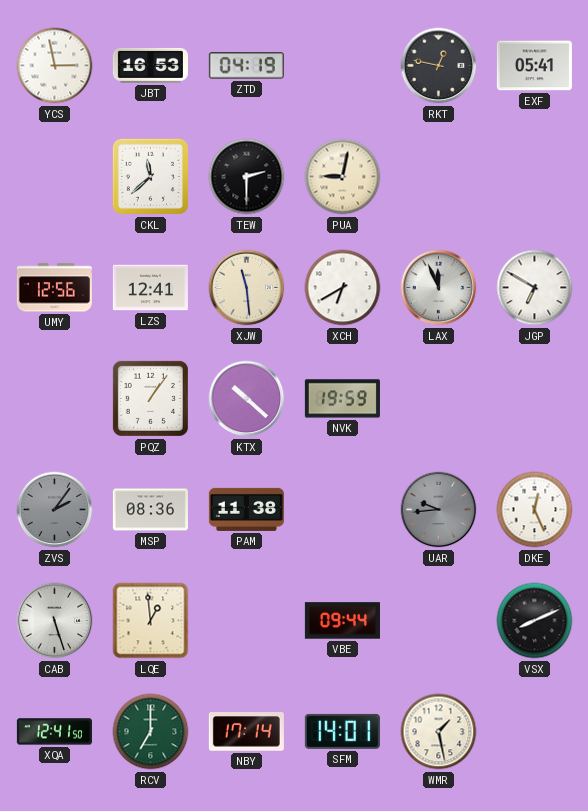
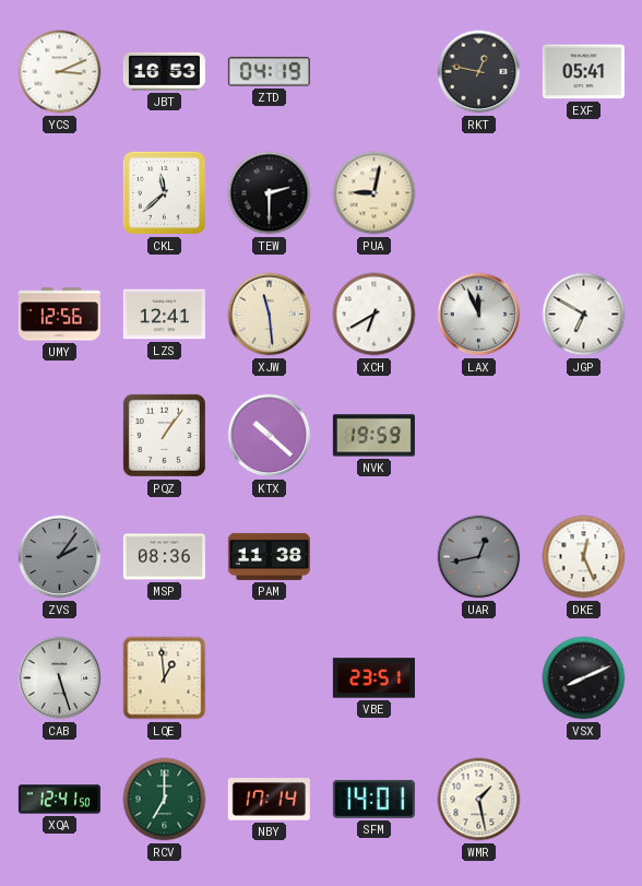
YCS: 2:58 -> 3:11
UAR: 9:44 -> 12:43
VBE: 09:44 -> 23:51
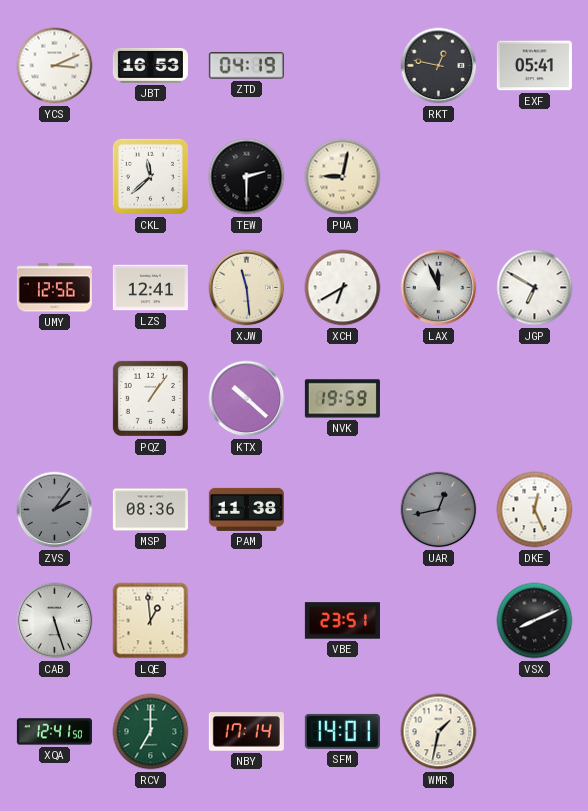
WMR: 1:28 -> 1:32
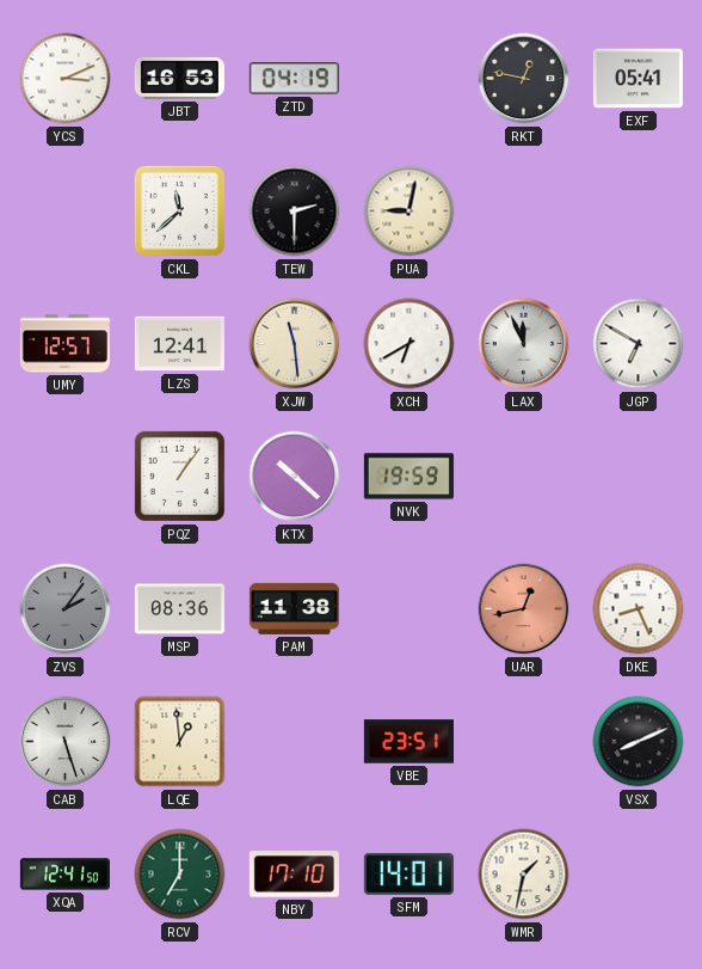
UMY: 12:56 -> 12:57
UAR dial: grey -> salmon
DKE: 12:26 -> 8:26
NBY: 17:14 -> 17:10
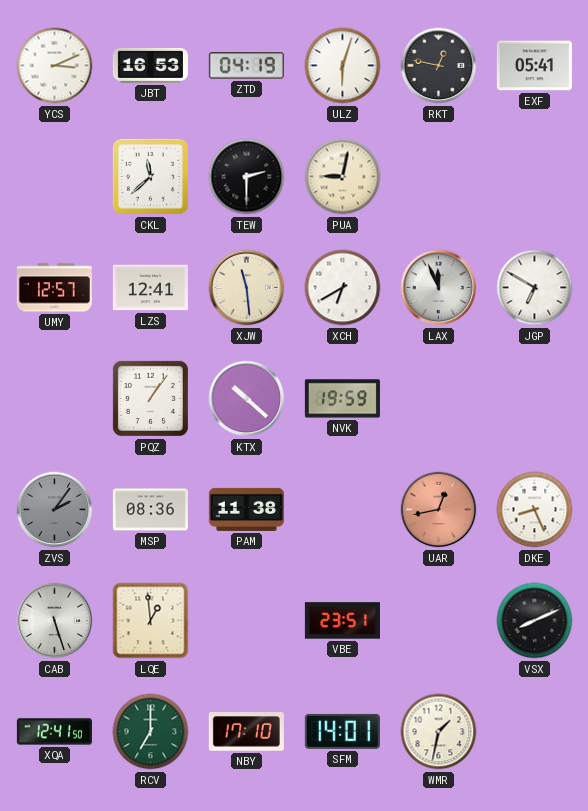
ULZ: none -> 6:03
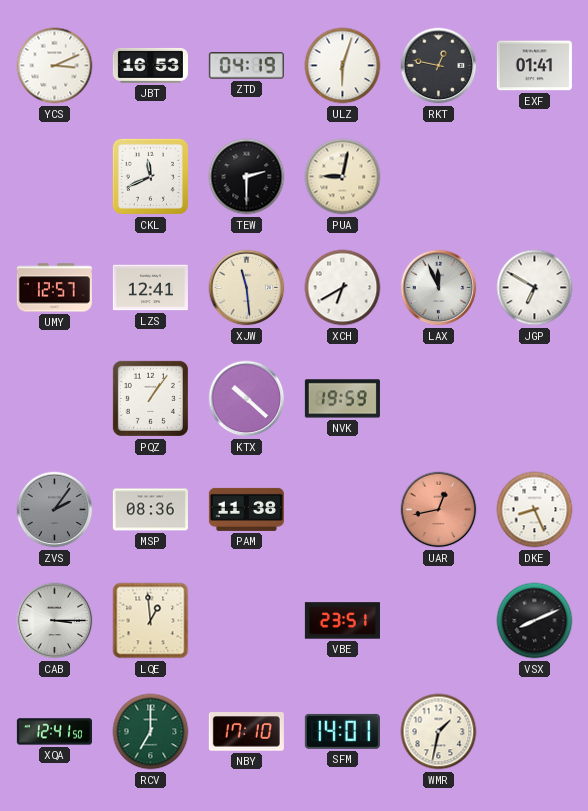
EXF: 05:41 -> 01:41
CKL: 11:38 -> 11:41
CAB: 5:27 -> 3:15
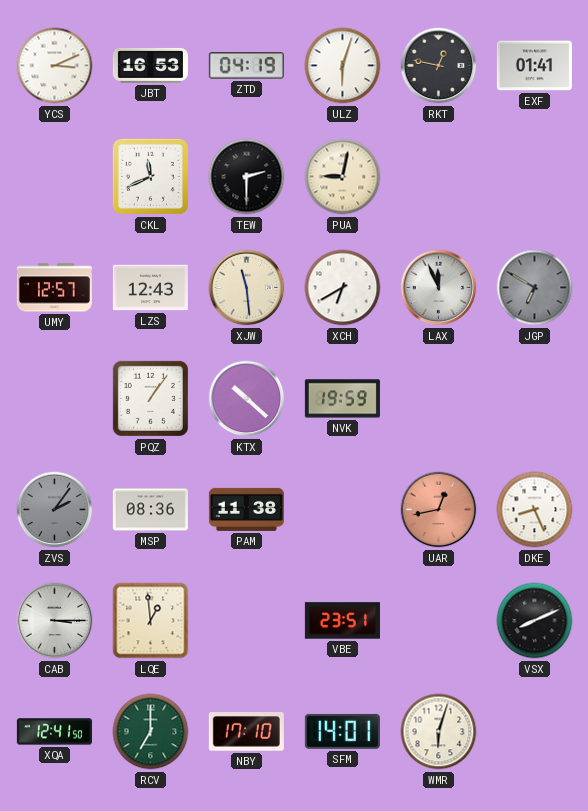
LZS: 12:41 -> 12:43
JGP dial: white -> grey
WMR: 1:32 -> 6:03
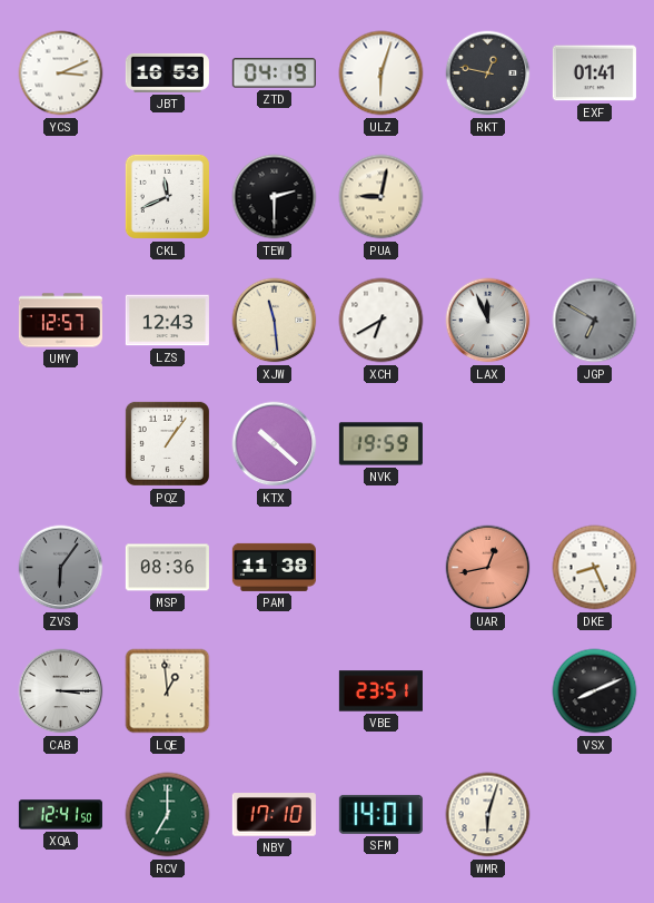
ZVS: 2:06 -> 6:06
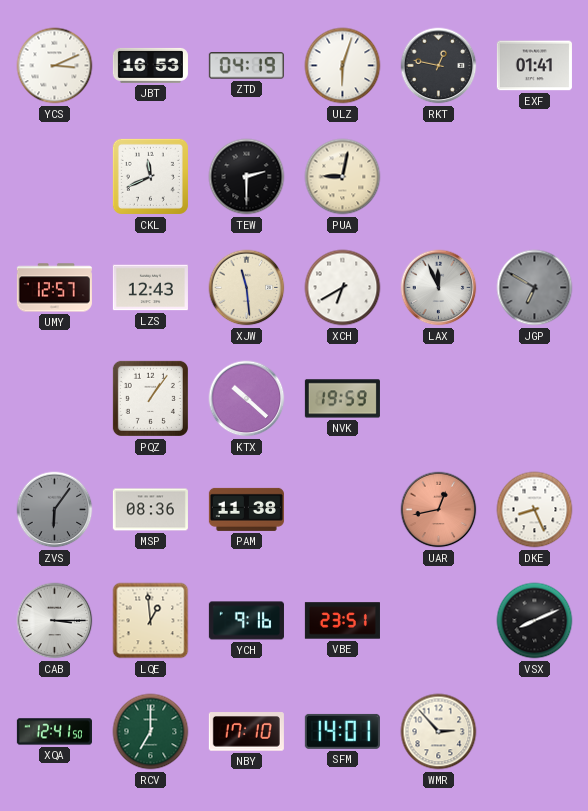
YCH: none -> 9:16
WMR: 6:03 -> 2:53
